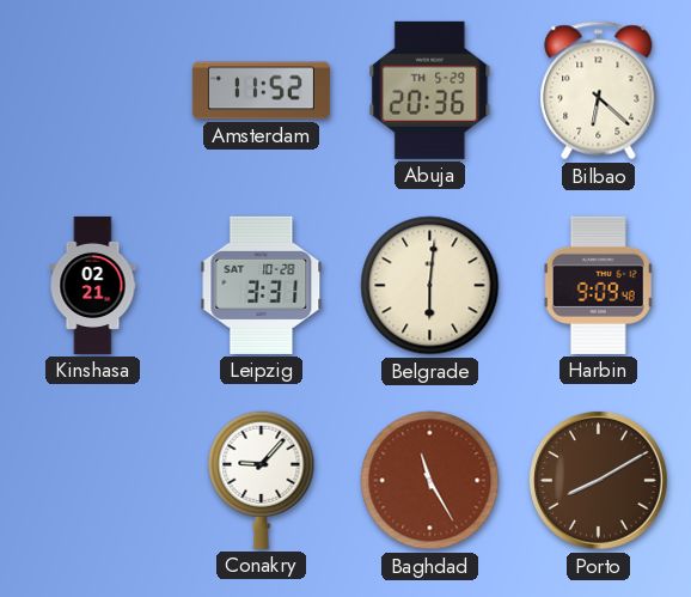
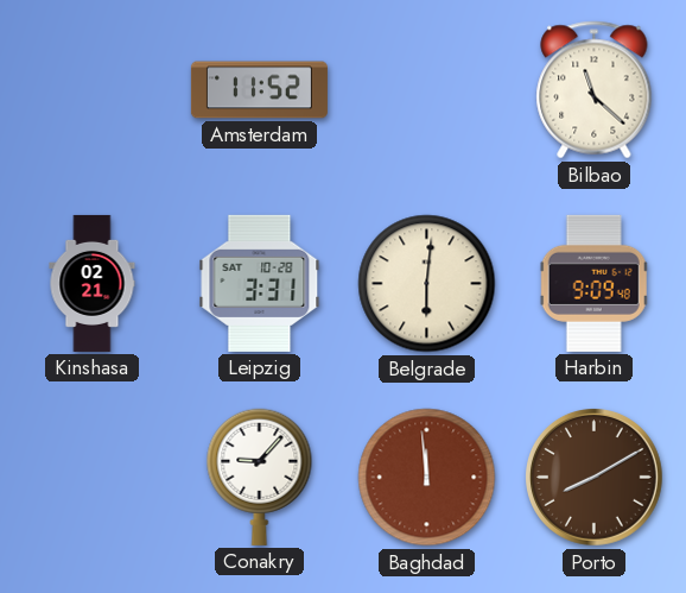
Abuja: 20:36 -> none
Bilbao: 6:22 -> 11:22
Baghdad: 11:25 -> 11:59
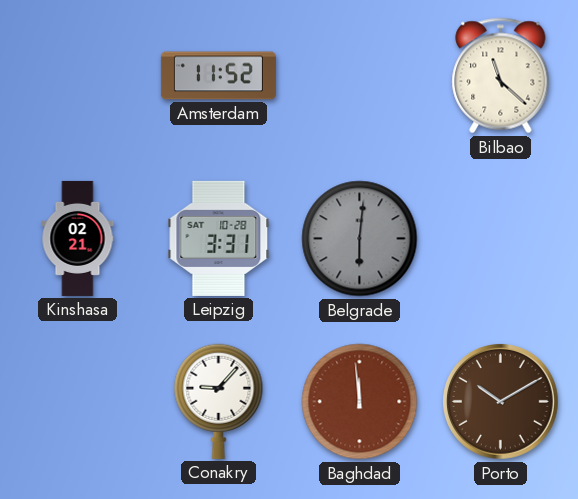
Belgrade dial: cream -> grey
Harbin: 9:09 -> none
Porto: 8:10 -> 10:10
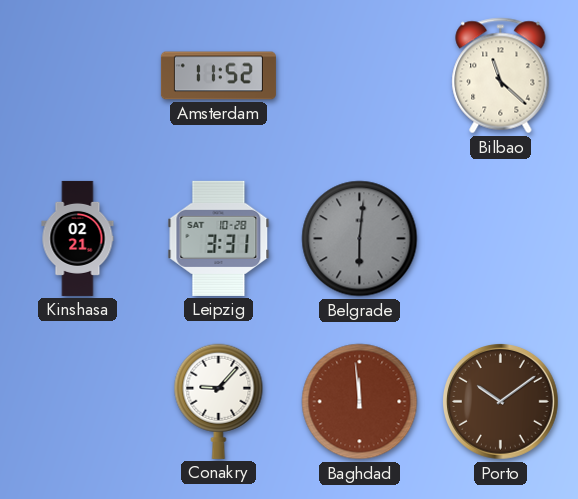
Porto: 10:10 -> 10:09
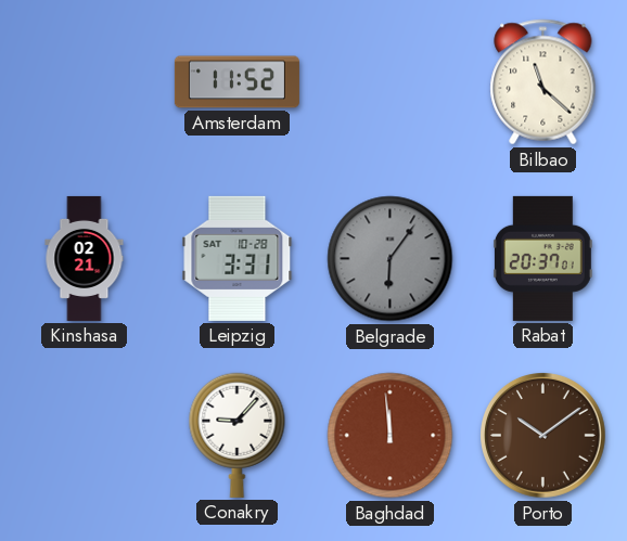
Belgrade: 6:01 -> 6:06
Rabat: none -> 20:37
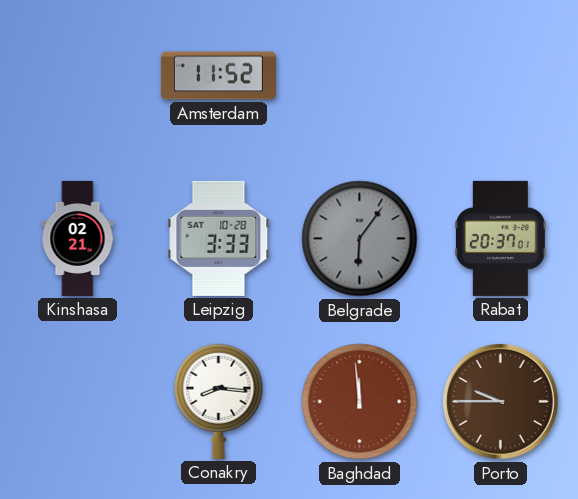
Bilbao: 11:22 -> none
Leipzig: 3:31 -> 3:33
Conakry: 9:07 -> 8:16
Porto: 10:09 -> 9:45
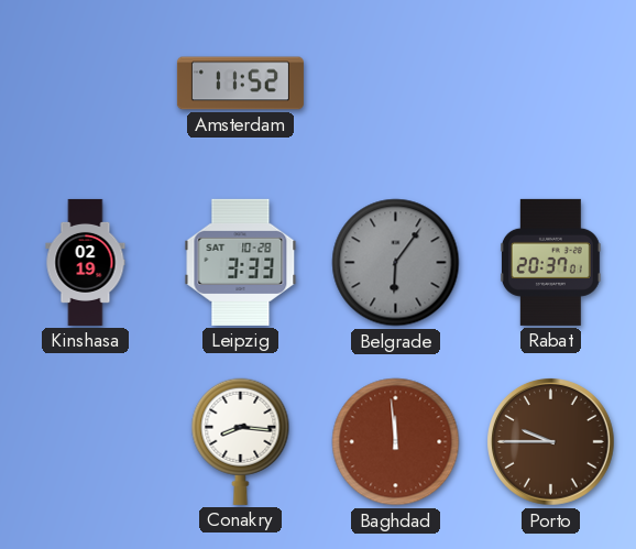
Kinshasa: 02:21 -> 02:19
